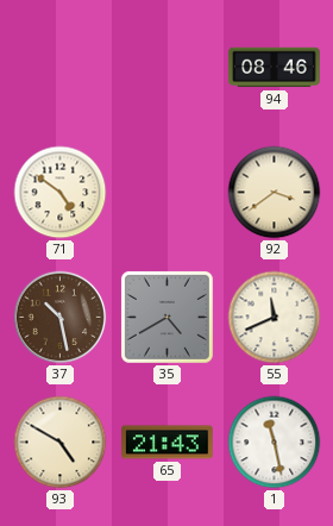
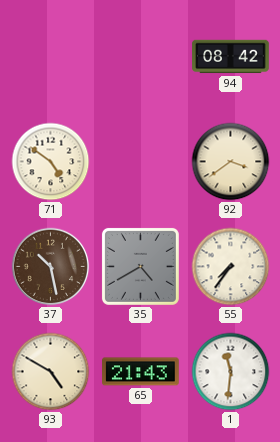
94: 08:46 -> 08:42
55: 11:41 -> 7:36
1: 11:28 -> 11:31
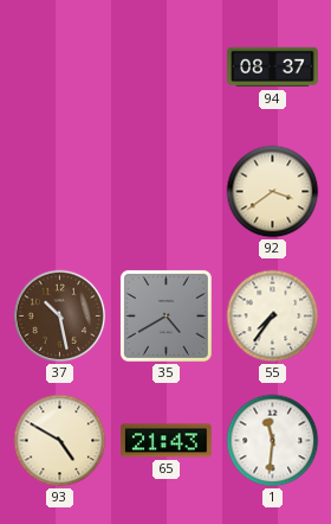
94: 08:42 -> 08:37
71: 4:51 -> none
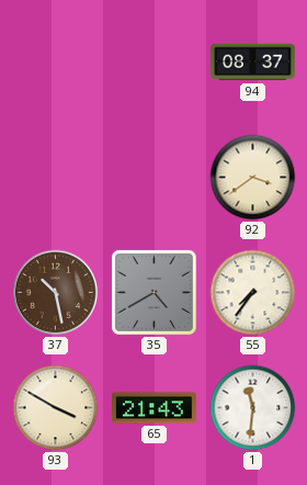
93: 4:50 -> 3:50
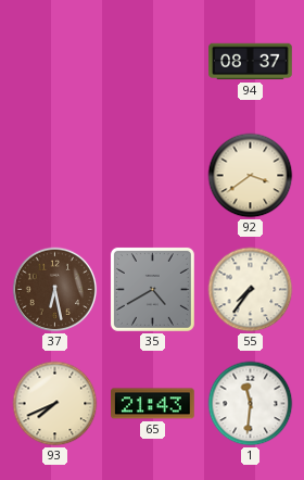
37: 10:28 -> 6:28
93: 3:50 -> 7:41
